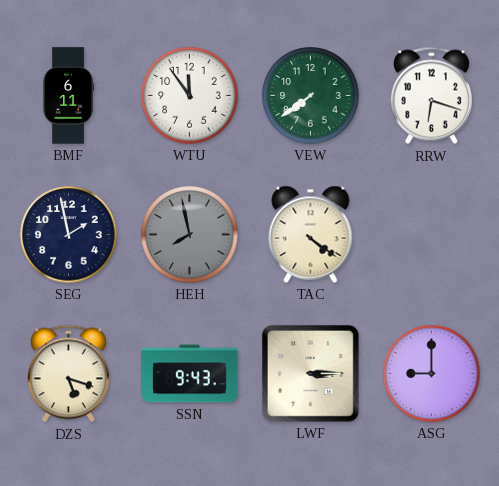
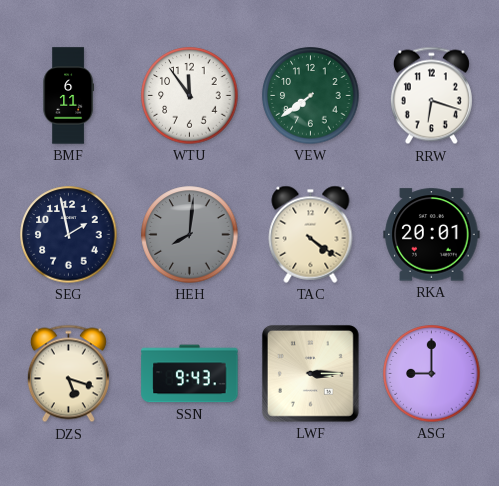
HEH: 7:58 -> 8:01
RKA: none -> 20:01
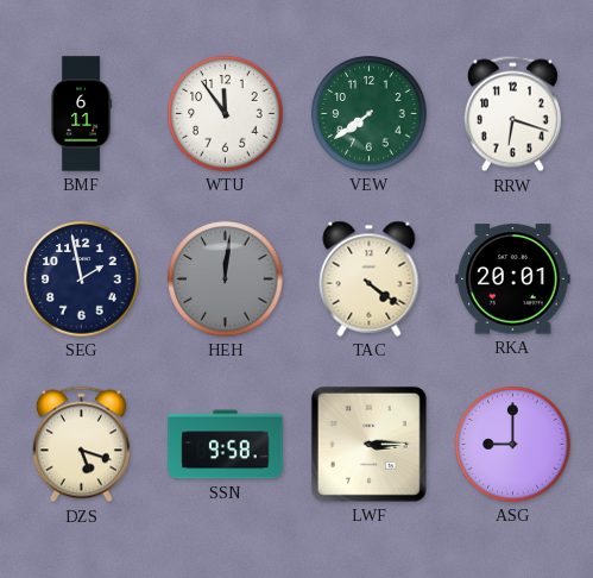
HEH: 8:01 -> 12:01
SSN: 9:43 -> 9:58
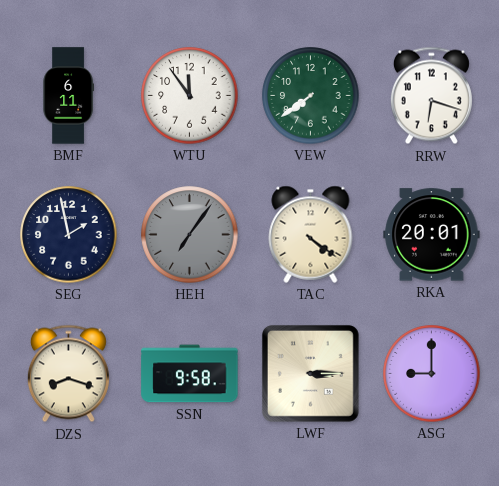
HEH: 12:01 -> 7:06
DZS: 5:18 -> 8:18
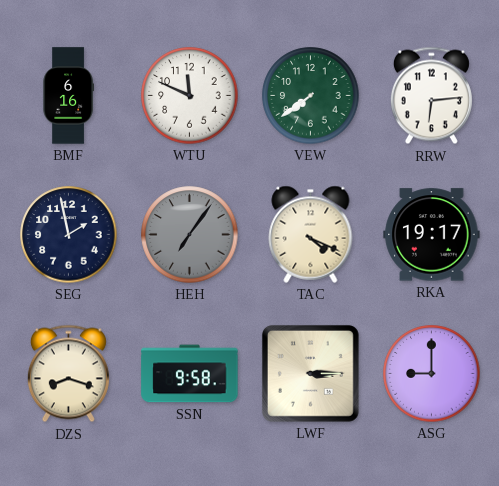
BMF: 6:11 -> 6:16
WTU: 11:54 -> 11:49
RRW: 6:18 -> 6:14
TAC: 4:21 -> 4:19
RKA: 20:01 -> 19:17
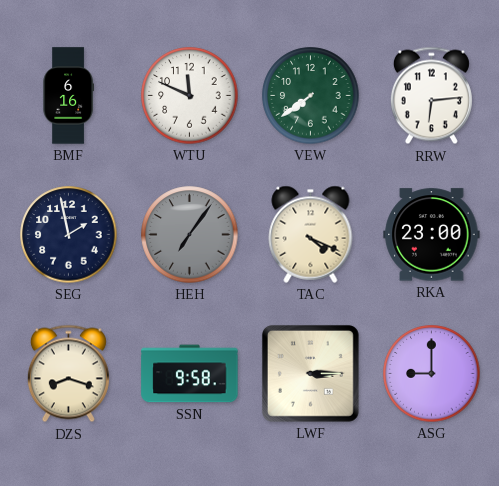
RKA: 19:17 -> 23:00
